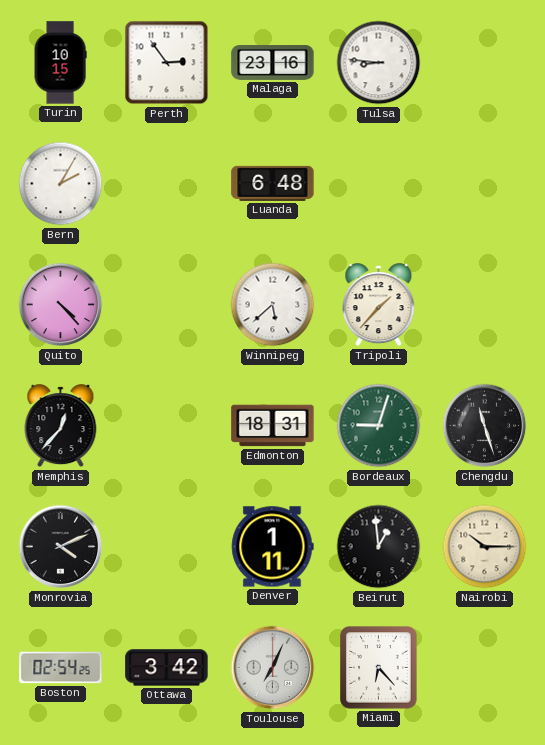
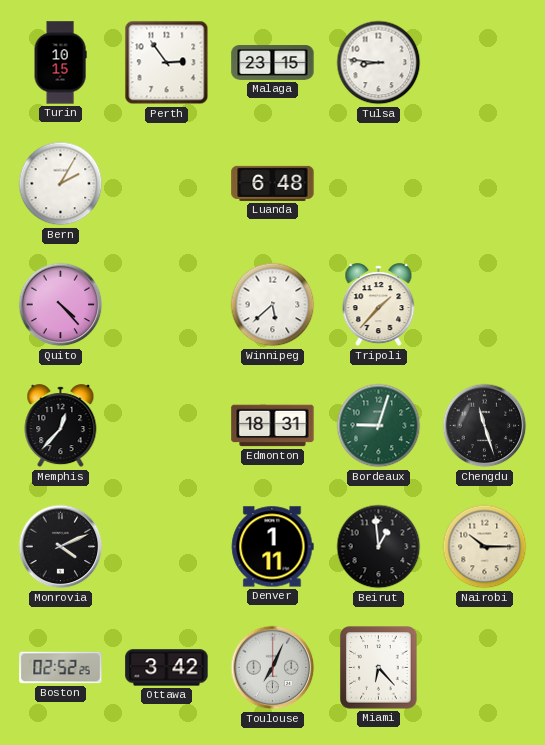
Malaga: 23:16 -> 23:15
Boston: 02:54 -> 02:52
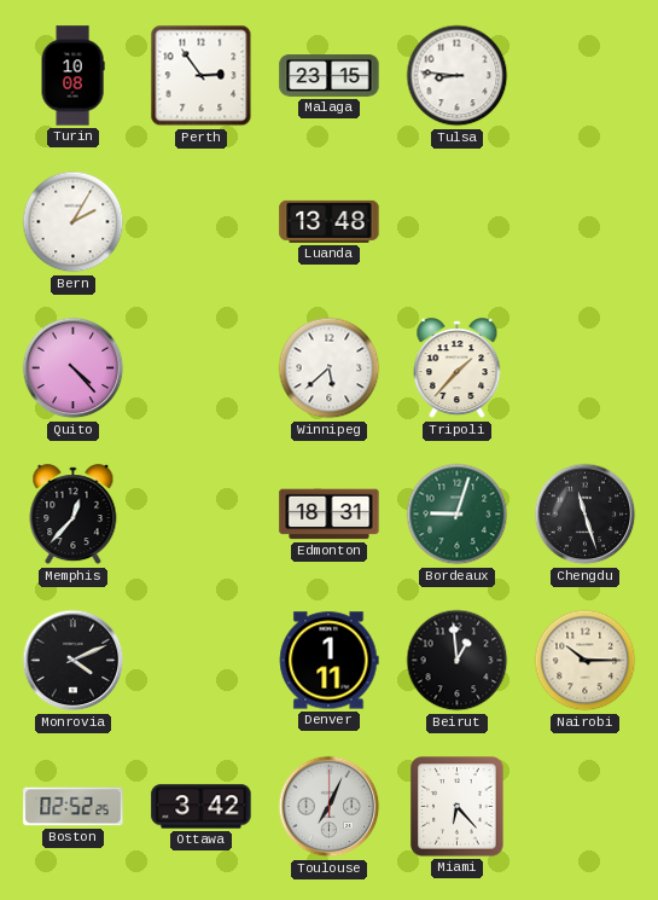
Turin: 10:15 -> 10:08
Luanda: 6:48 -> 13:48
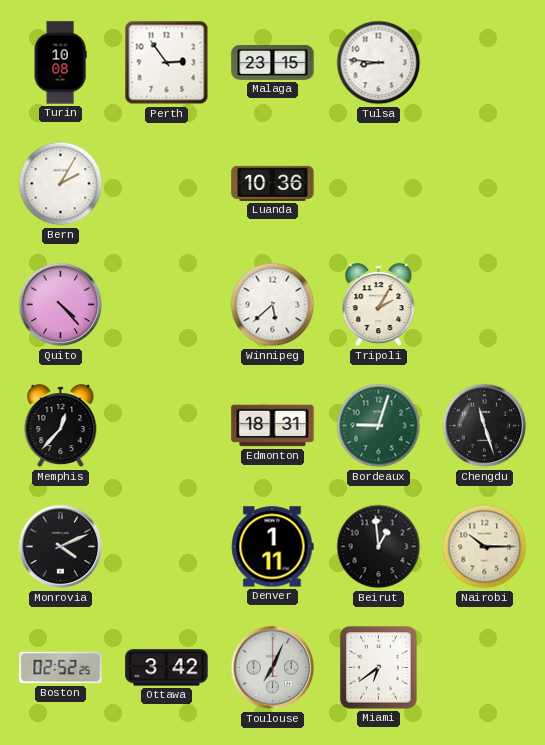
Luanda: 13:48 -> 10:36
Tripoli: 1:37 -> 2:05
Miami: 6:23 -> 6:39
